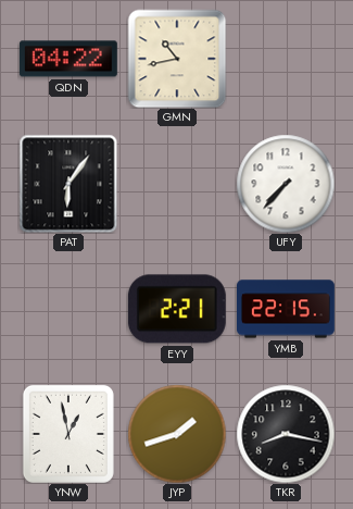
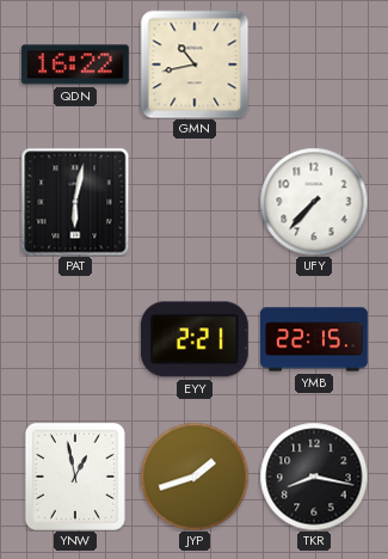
QDN: 04:22 -> 16:22
PAT: 6:06 -> 6:02
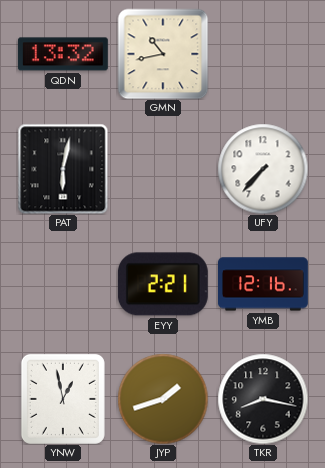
QDN: 16:22 -> 13:32
YMB: 22:15 -> 12:16
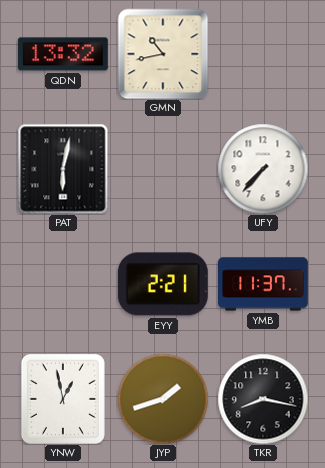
YMB: 12:16 -> 11:37
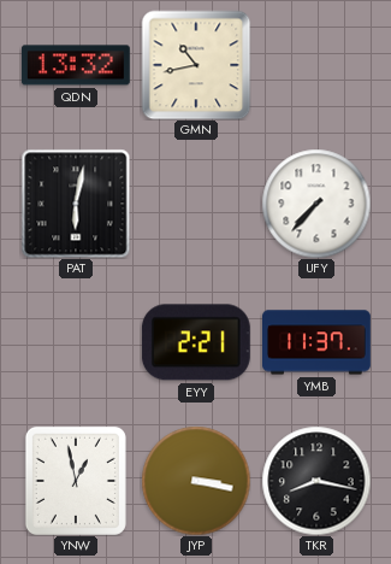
JYP: 1:42 -> 3:17
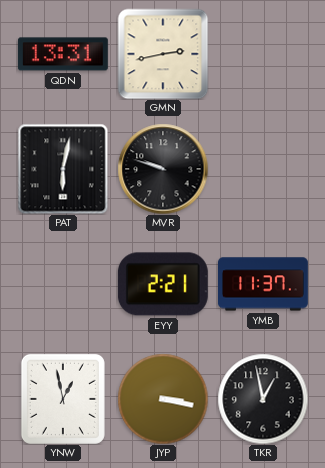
QDN: 13:32 -> 13:31
GMN: 10:43 -> 2:43
MVR: none -> 9:48
UFY: 7:37 -> none
TKR: 8:17 -> 12:58
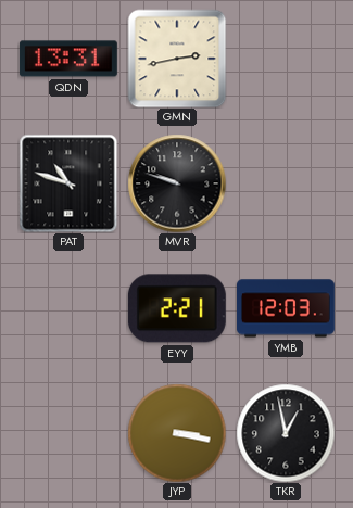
PAT: 6:02 -> 10:48
YMB: 11:37 -> 12:03
YNW: 12:58 -> none
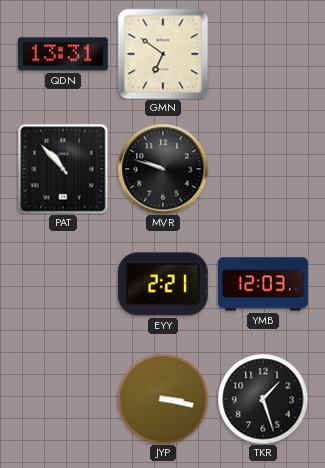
GMN: 2:43 -> 6:51
PAT: 10:48 -> 10:53
TKR: 12:58 -> 1:27
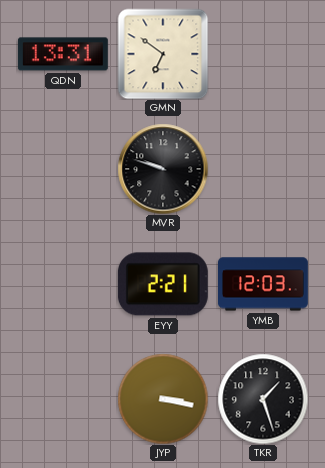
PAT: 10:53 -> none
